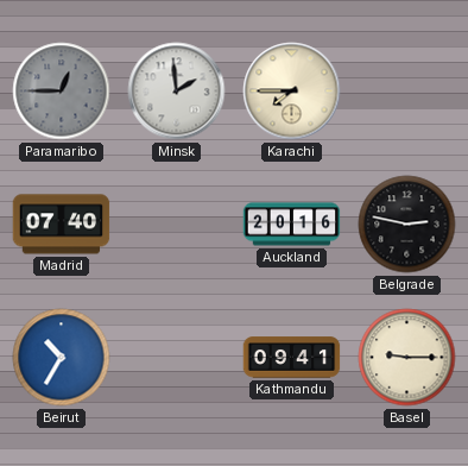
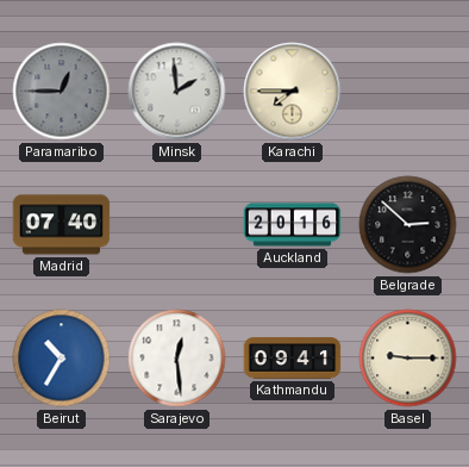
Belgrade: 2:47 -> 2:52
Sarajevo: none -> 12:29
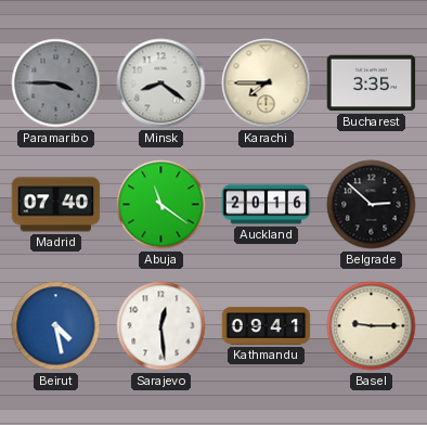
Paramaribo: 12:45 -> 3:45
Minsk: 1:59 -> 8:21
Bucharest: none -> 3:35
Abuja: none -> 11:21
Beirut: 10:35 -> 4:28
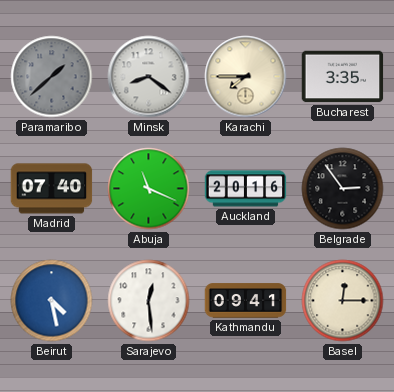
Paramaribo: 3:45 -> 1:38
Abuja: 11:21 -> 11:19
Belgrade: 2:52 -> 2:54
Basel: 9:15 -> 12:15
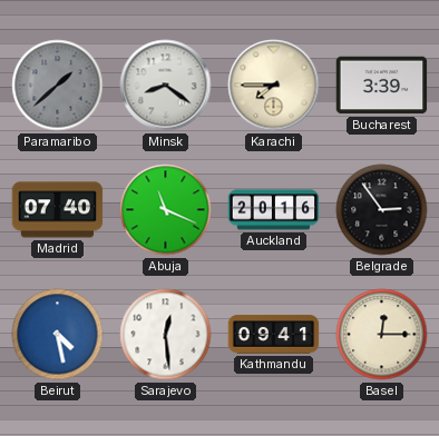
Bucharest: 3:35 -> 3:39
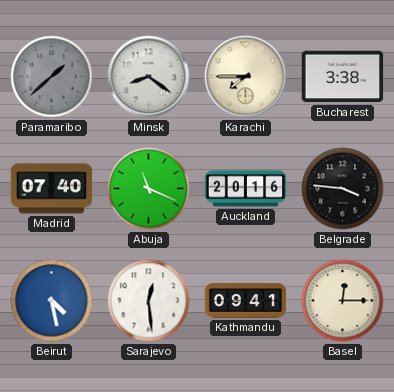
Bucharest: 3:39 -> 3:38
Belgrade: 2:54 -> 3:46
